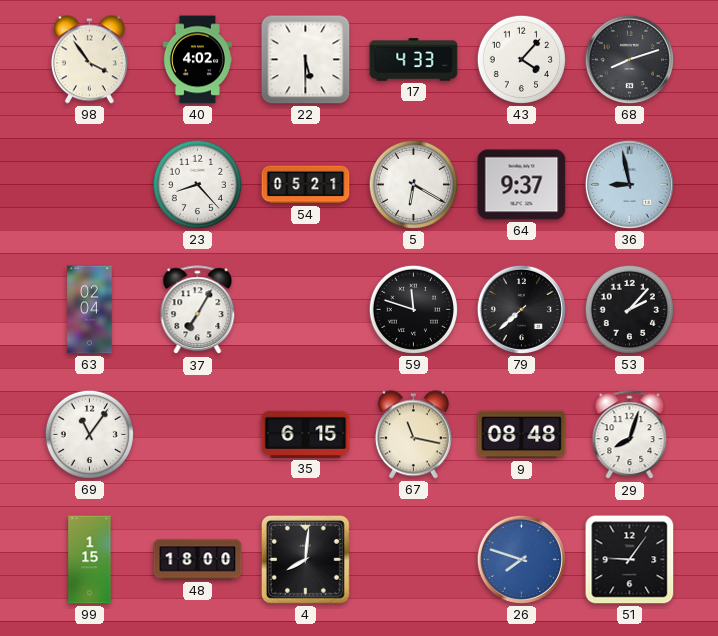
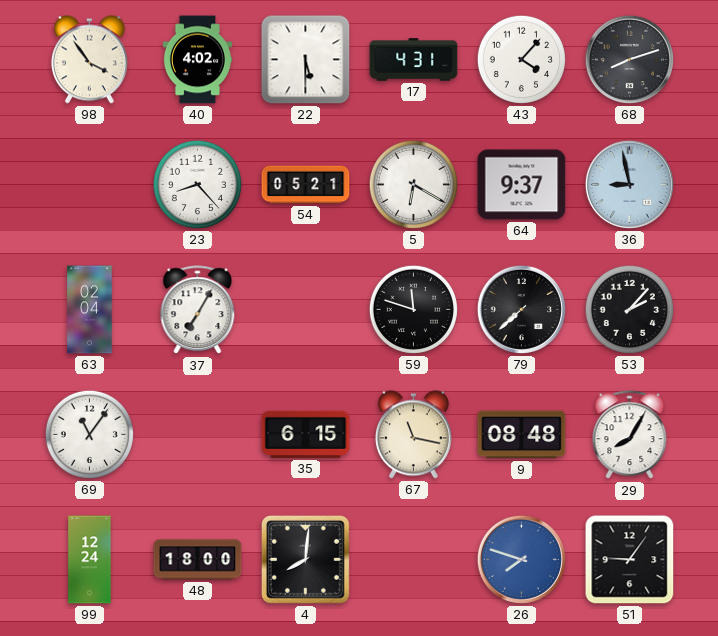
17: 4:33 -> 4:31
29: 8:03 -> 8:05
99: 1:15 -> 12:24
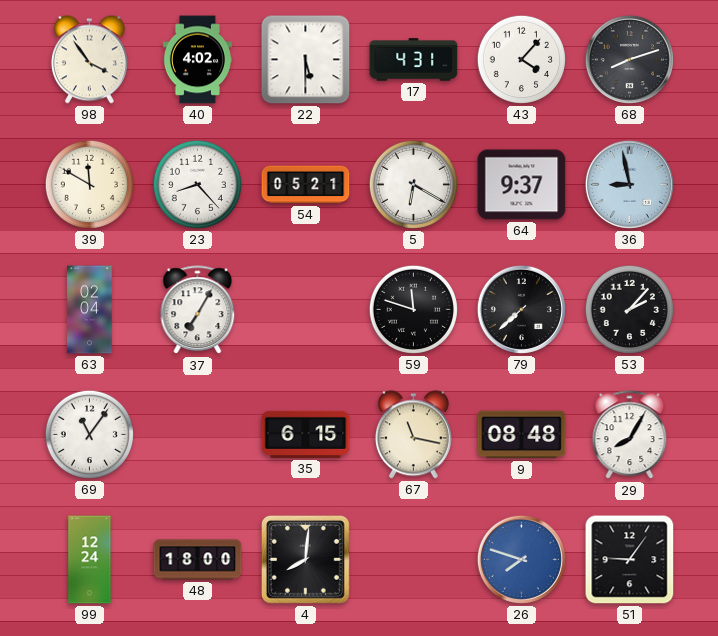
39: none -> 11:50
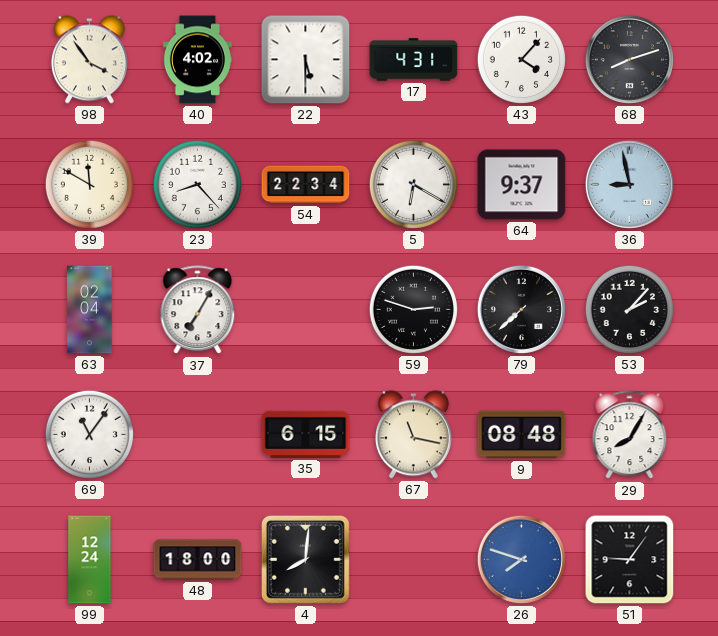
54: 05:21 -> 22:34
59: 11:48 -> 2:48
